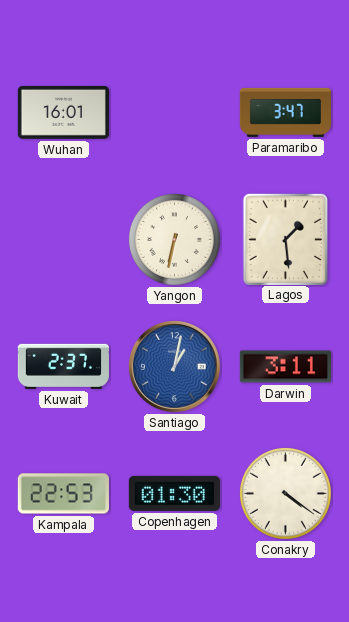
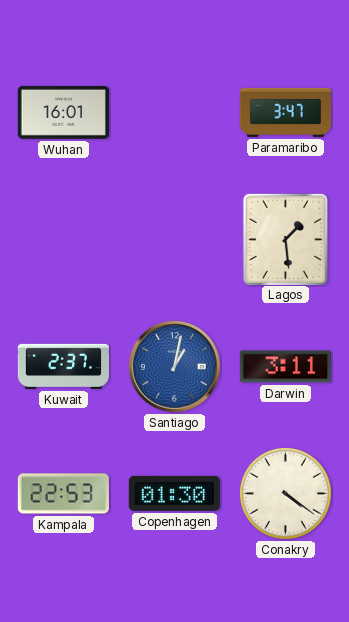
Yangon: 6:32 -> none
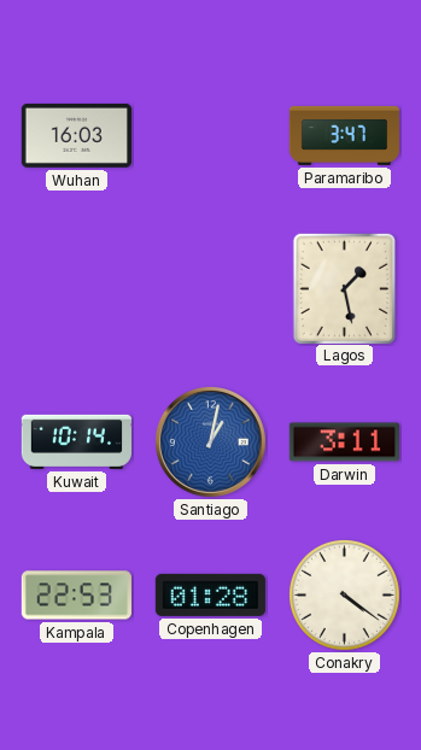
Wuhan: 16:01 -> 16:03
Lagos: 1:29 -> 1:28
Kuwait: 2:37 -> 10:14
Copenhagen: 01:30 -> 01:28
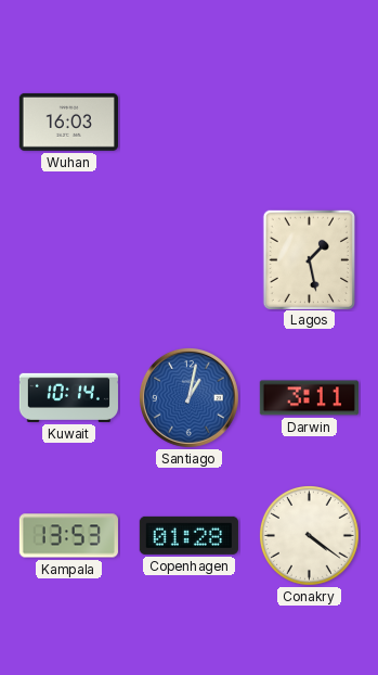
Paramaribo: 3:47 -> none
Kampala: 22:53 -> 13:53
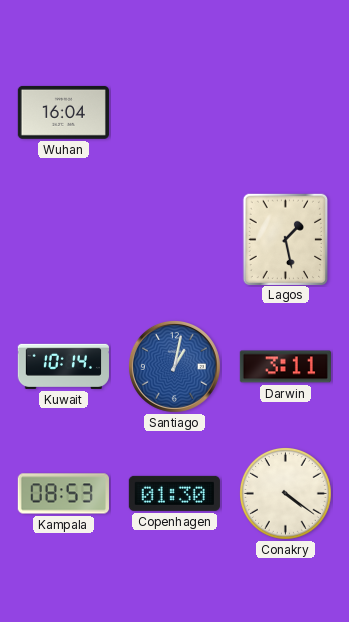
Wuhan: 16:03 -> 16:04
Kampala: 13:53 -> 08:53
Copenhagen: 01:28 -> 01:30
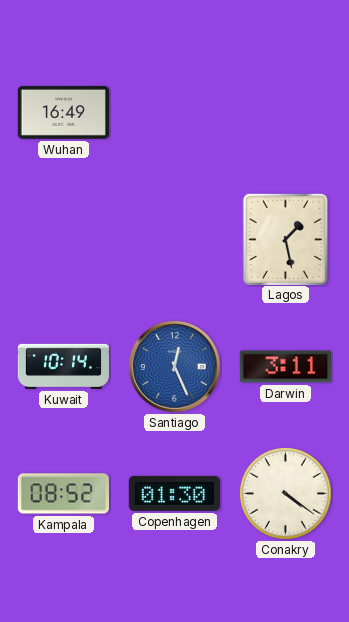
Wuhan: 16:04 -> 16:49
Santiago: 1:02 -> 12:26
Kampala: 08:53 -> 08:52
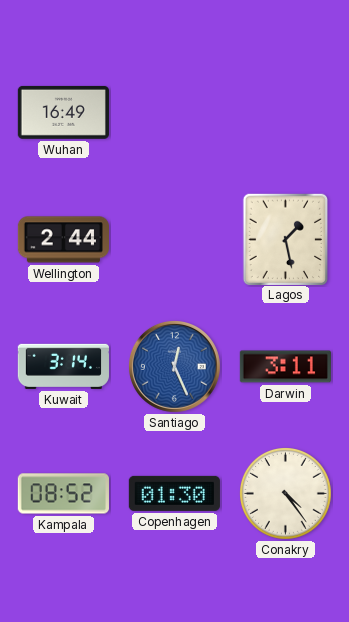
Wellington: none -> 2:44
Kuwait: 10:14 -> 3:14
Conakry: 4:21 -> 4:24
